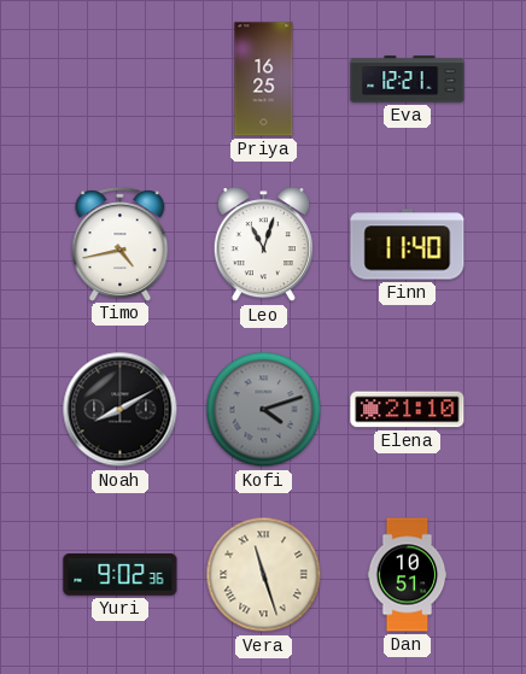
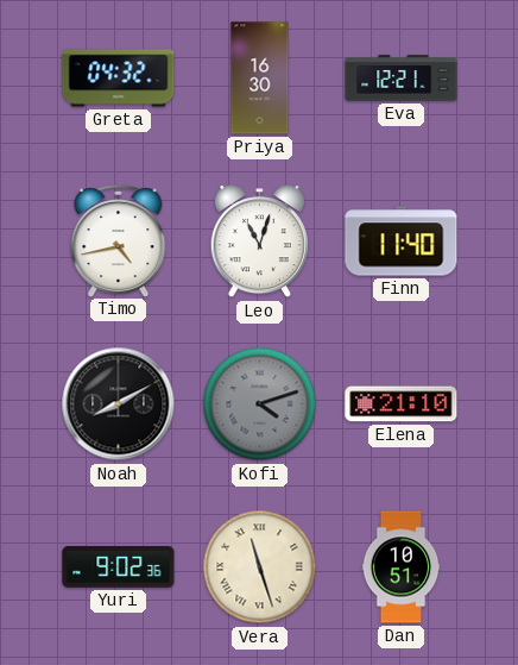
Greta: none -> 04:32
Priya: 16:25 -> 16:30
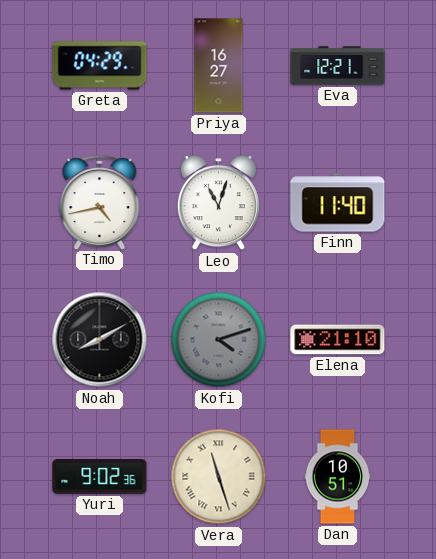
Greta: 04:32 -> 04:29
Priya: 16:30 -> 16:27
